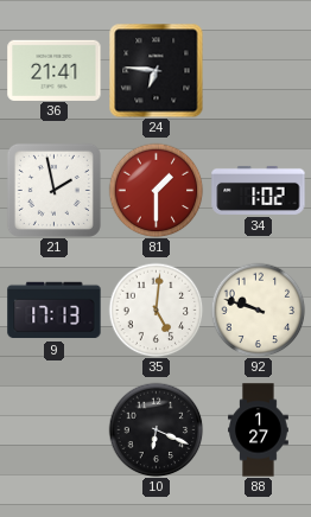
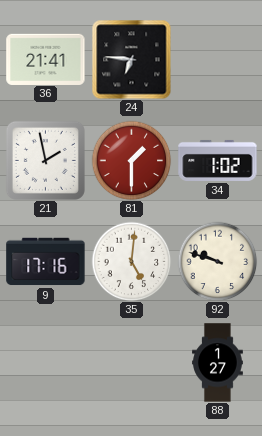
9: 17:13 -> 17:16
10: 6:19 -> none
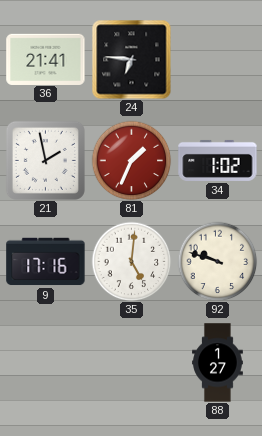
81: 1:30 -> 1:34
